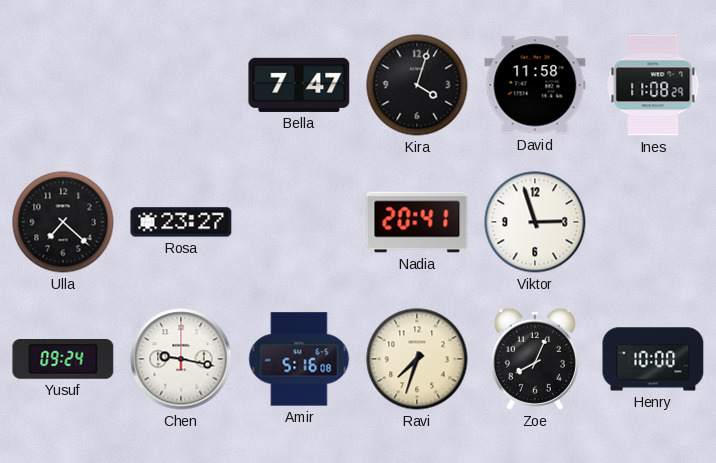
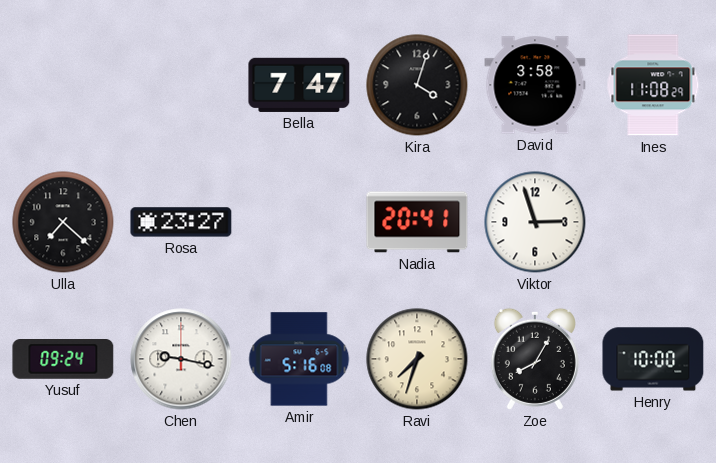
David: 11:58 -> 3:58
Zoe: 8:04 -> 8:05
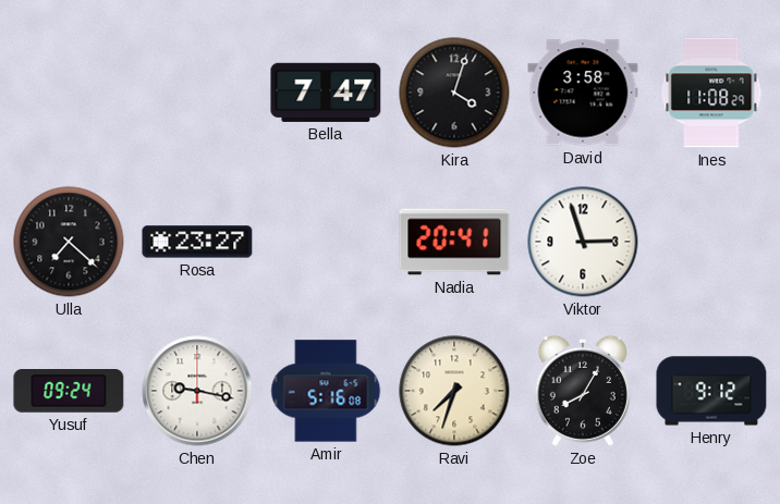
Henry: 10:00 -> 9:12
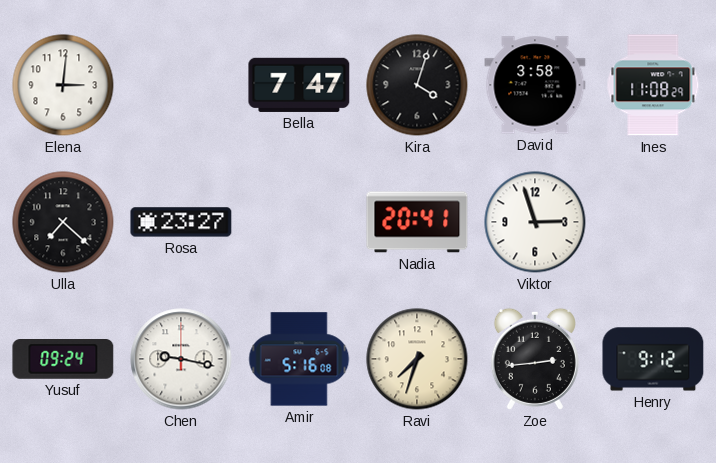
Elena: none -> 3:01
Zoe: 8:05 -> 2:44
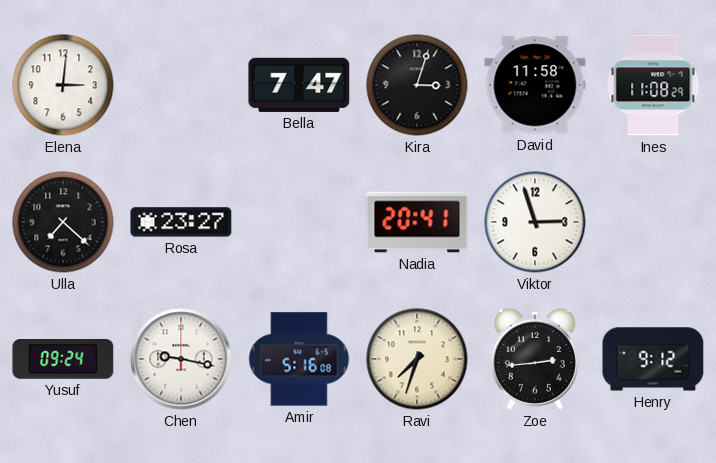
Kira: 4:03 -> 3:03
David: 3:58 -> 11:58
